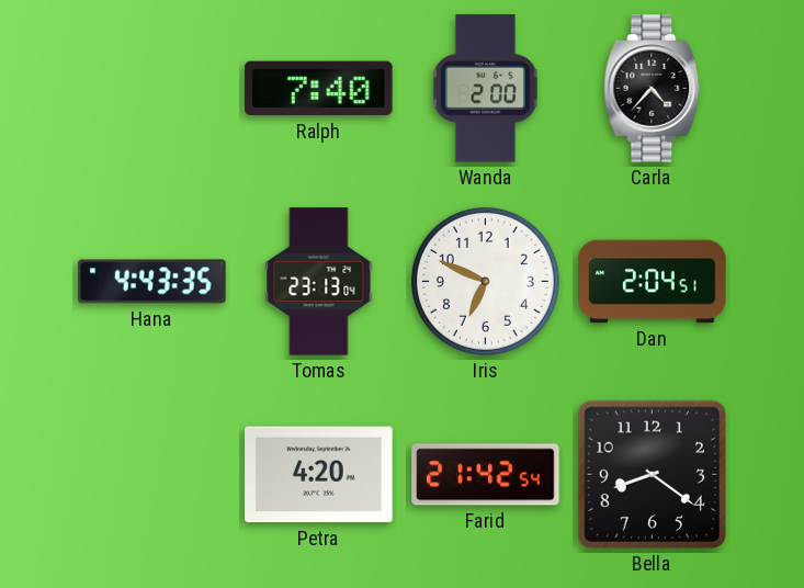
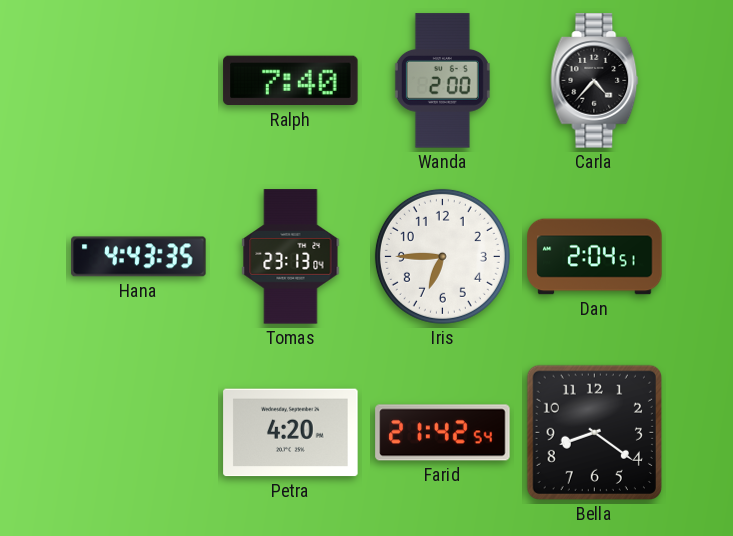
Iris: 6:49 -> 6:45
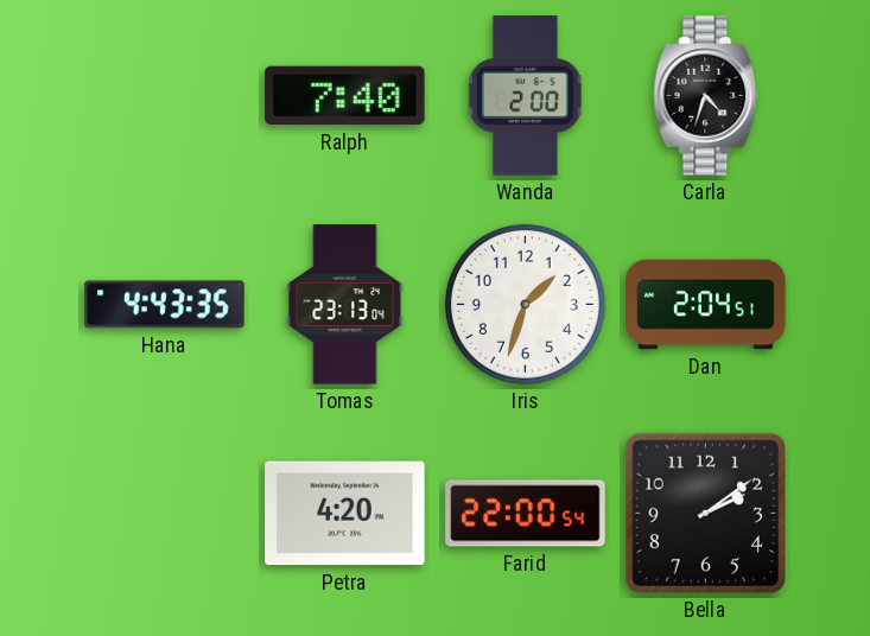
Carla: 4:37 -> 4:33
Iris: 6:45 -> 1:33
Farid: 21:42 -> 22:00
Bella: 8:21 -> 2:09
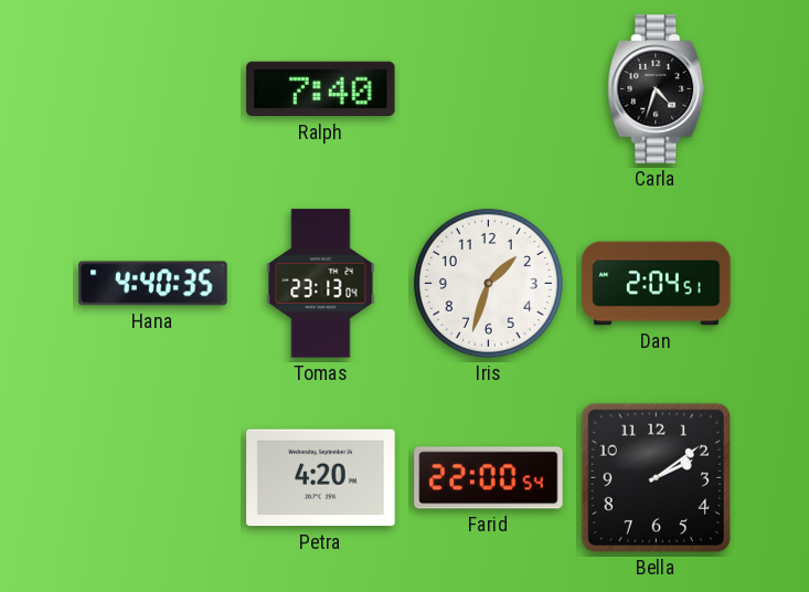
Wanda: 2:00 -> none
Hana: 4:43 -> 4:40
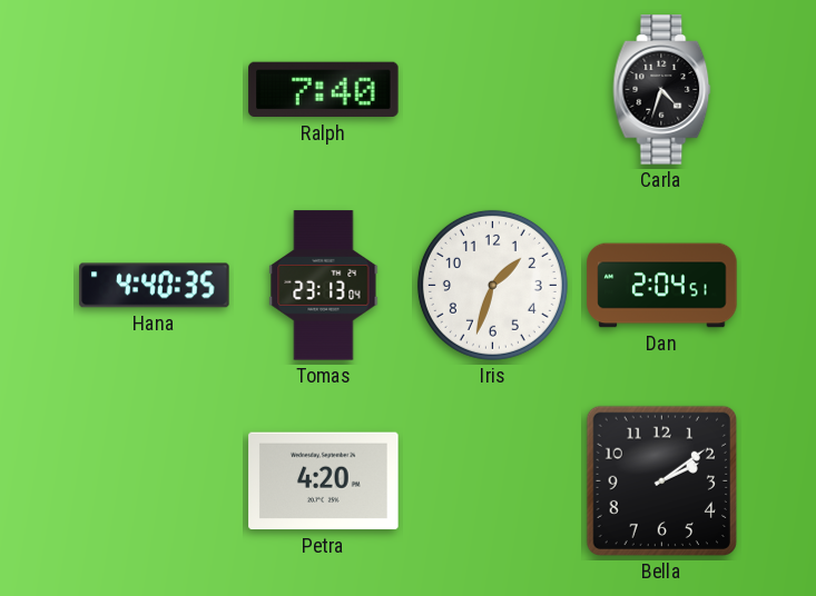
Farid: 22:00 -> none
